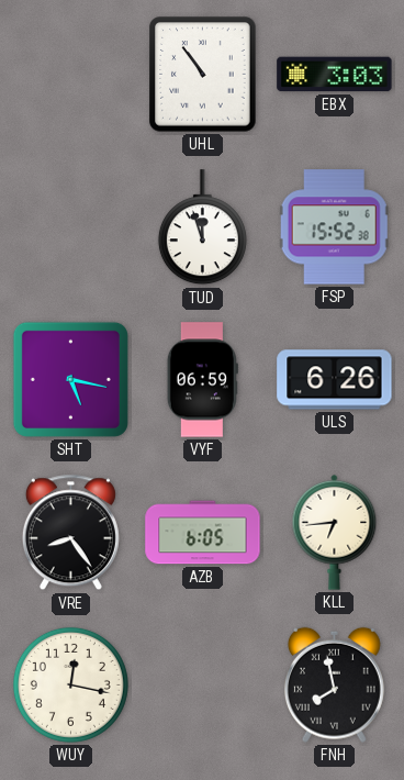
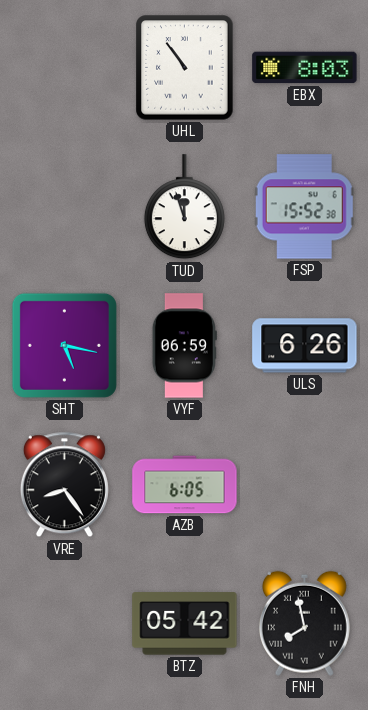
EBX: 3:03 -> 8:03
KLL: 6:44 -> none
WUY: 12:17 -> none
BTZ: none -> 05:42
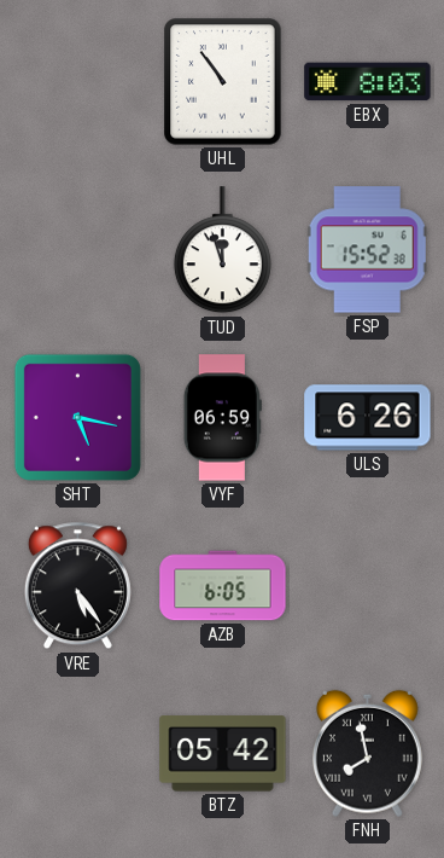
VRE: 8:24 -> 5:24
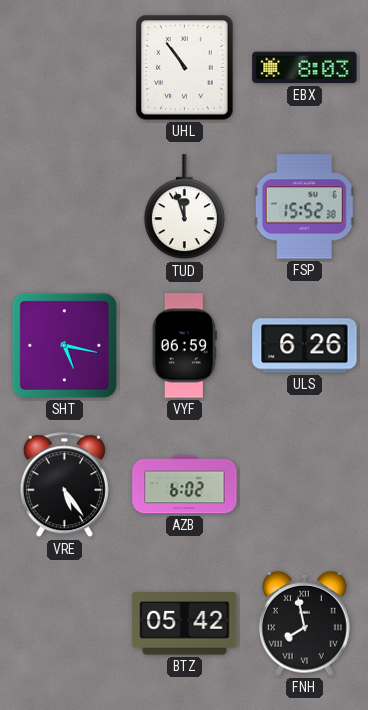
AZB: 6:05 -> 6:02
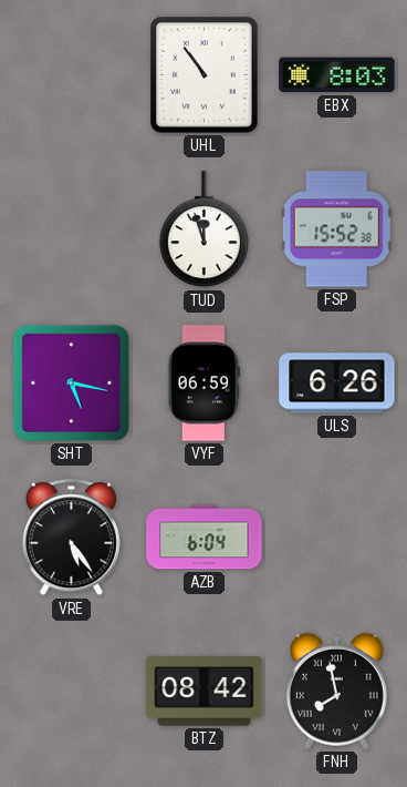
AZB: 6:02 -> 6:04
BTZ: 05:42 -> 08:42
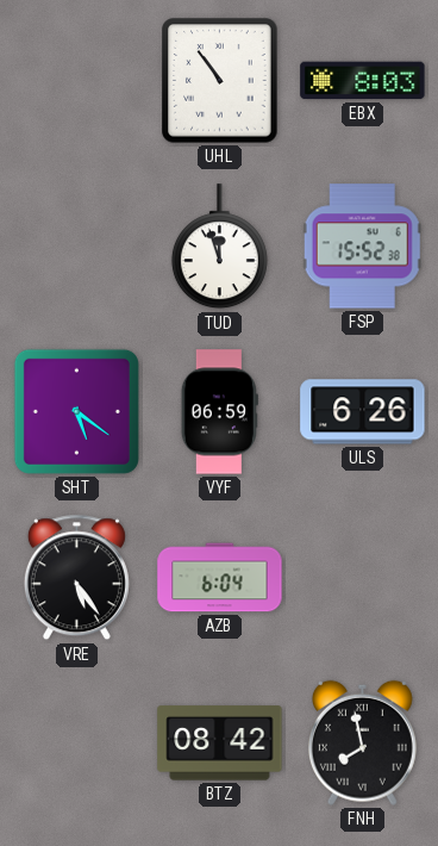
SHT: 5:17 -> 5:21
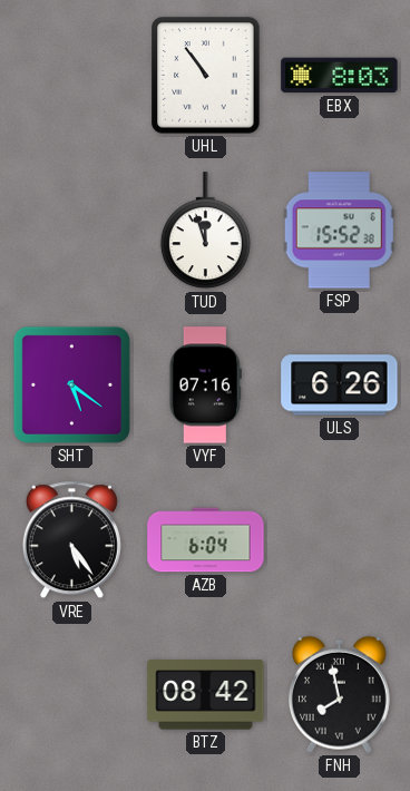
VYF: 06:59 -> 07:16
